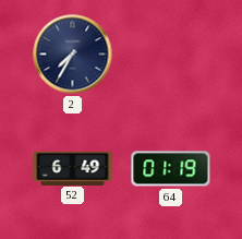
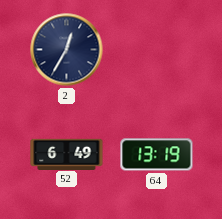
2: 7:35 -> 12:35
64: 01:19 -> 13:19
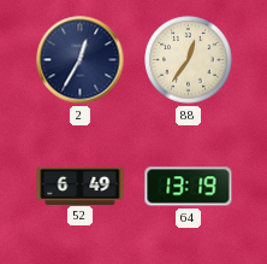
88: none -> 12:36
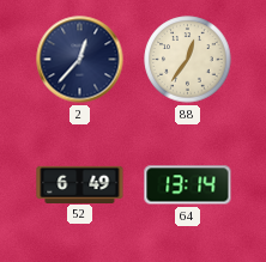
2: 12:35 -> 12:37
64: 13:19 -> 13:14
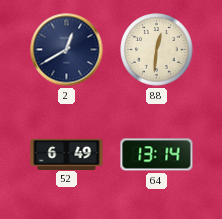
2: 12:37 -> 12:40
88: 12:36 -> 12:31
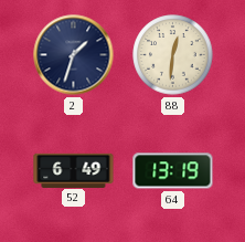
2: 12:40 -> 1:33
64: 13:14 -> 13:19
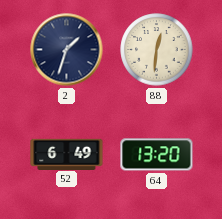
64: 13:19 -> 13:20
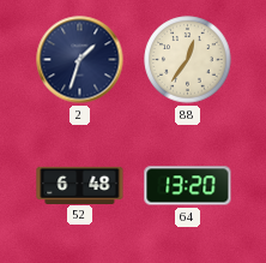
88: 12:31 -> 12:36
52: 6:49 -> 6:48
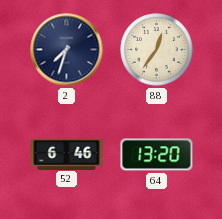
2: 1:33 -> 7:33
52: 6:48 -> 6:46
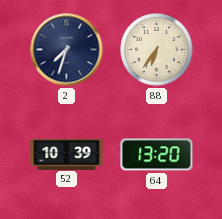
88: 12:36 -> 6:36
52: 6:46 -> 10:39
